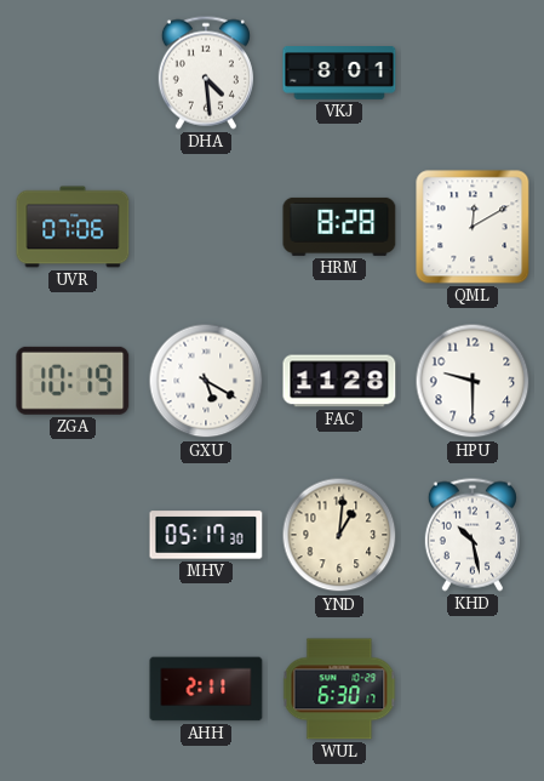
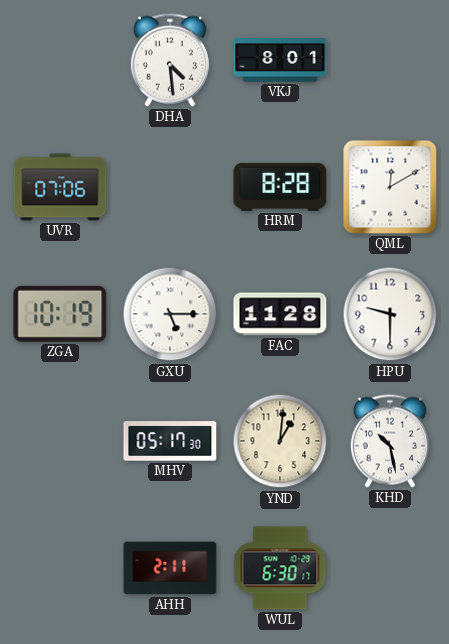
GXU: 5:20 -> 5:15
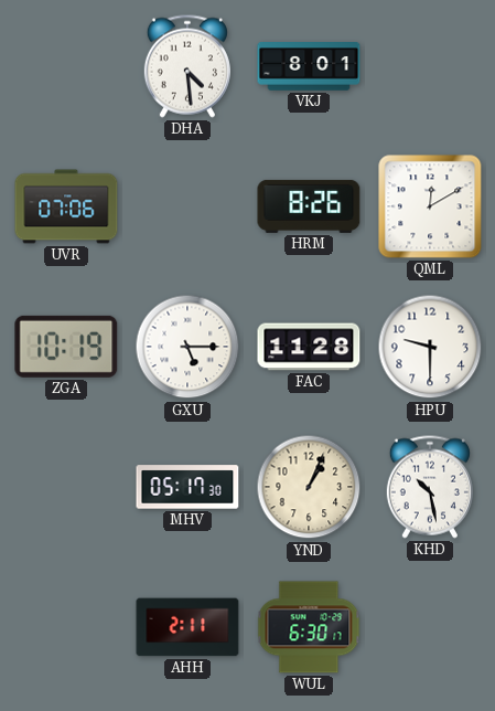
HRM: 8:28 -> 8:26
YND: 1:01 -> 1:04
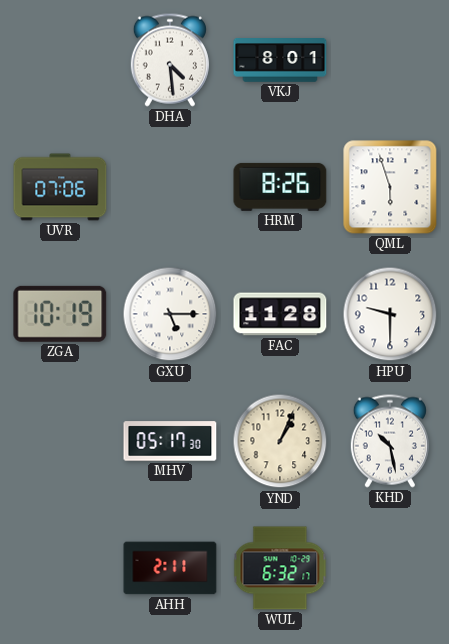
QML: 12:10 -> 5:57
WUL: 6:30 -> 6:32
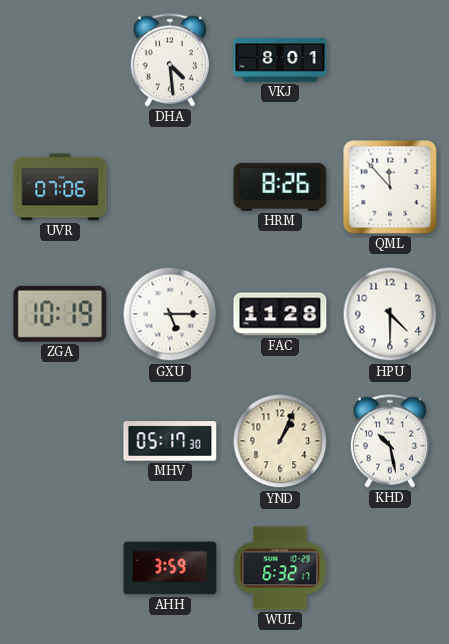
QML: 5:57 -> 11:53
HPU: 9:30 -> 4:30
AHH: 2:11 -> 3:59
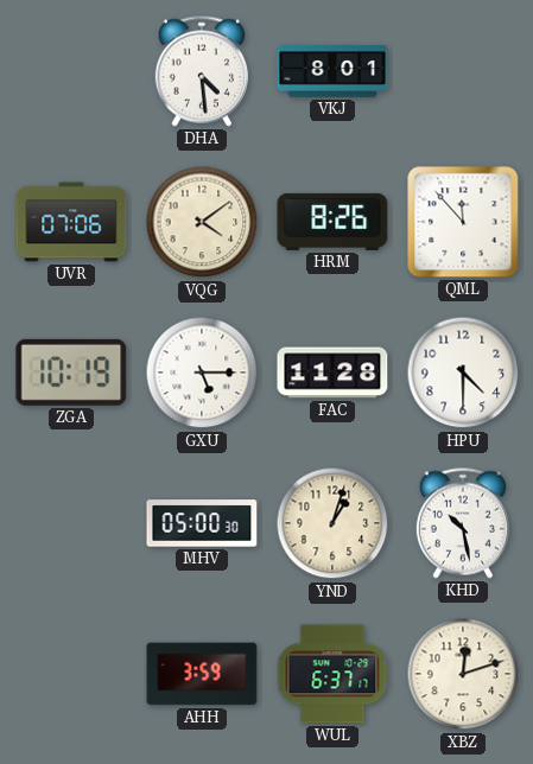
VQG: none -> 4:09
MHV: 05:17 -> 05:00
YND: 1:04 -> 1:03
WUL: 6:32 -> 6:37
XBZ: none -> 12:12
